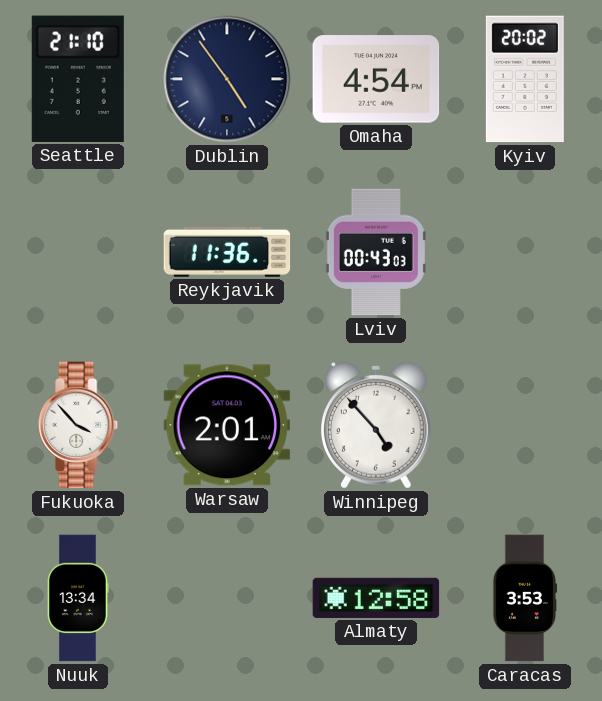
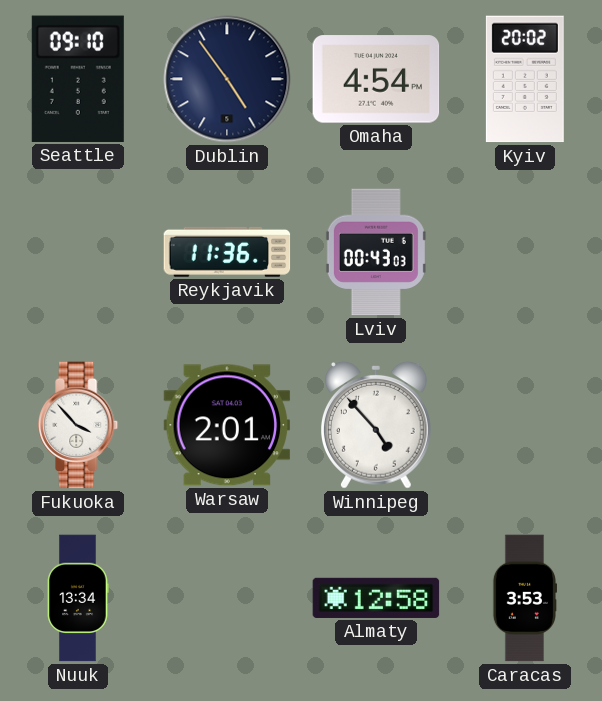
Seattle: 21:10 -> 09:10
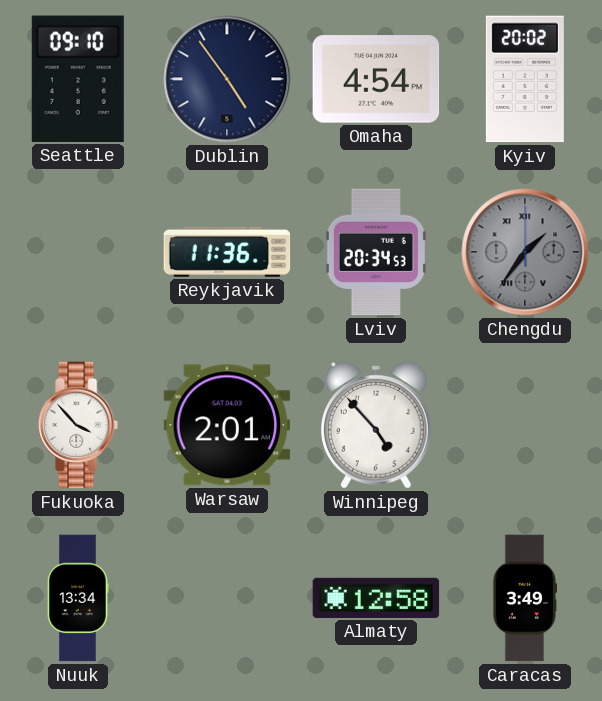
Lviv: 00:43 -> 20:34
Chengdu: none -> 1:36
Caracas: 3:53 -> 3:49
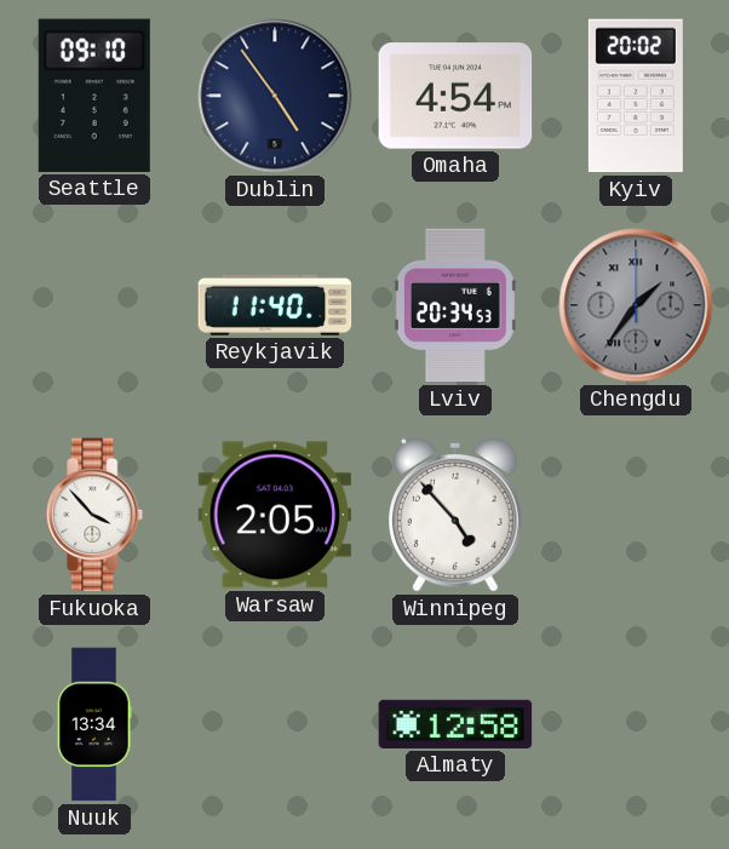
Reykjavik: 11:36 -> 11:40
Warsaw: 2:01 -> 2:05
Caracas: 3:49 -> none
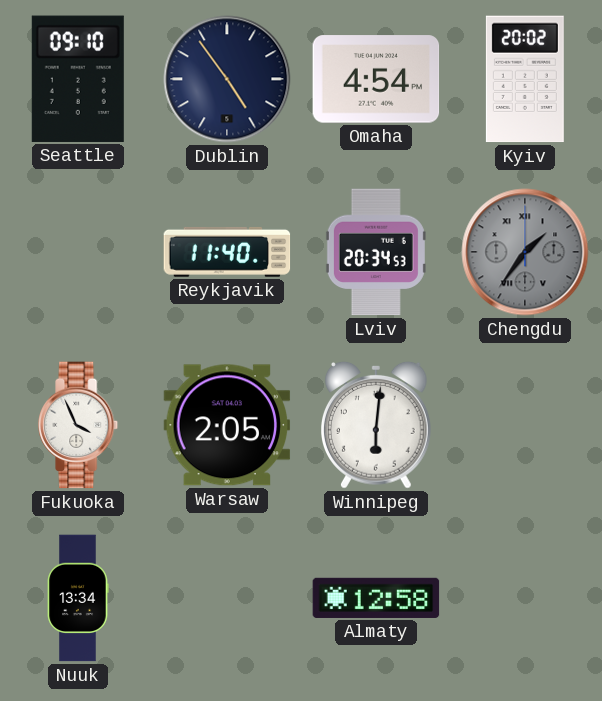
Fukuoka: 3:53 -> 3:56
Winnipeg: 4:53 -> 6:01
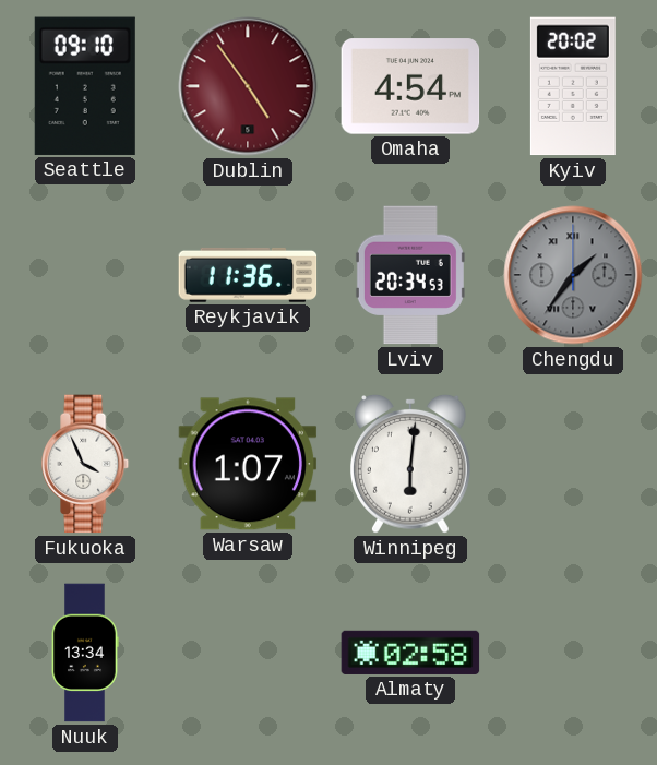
Dublin dial: navy -> burgundy
Reykjavik: 11:40 -> 11:36
Warsaw: 2:05 -> 1:07
Almaty: 12:58 -> 02:58
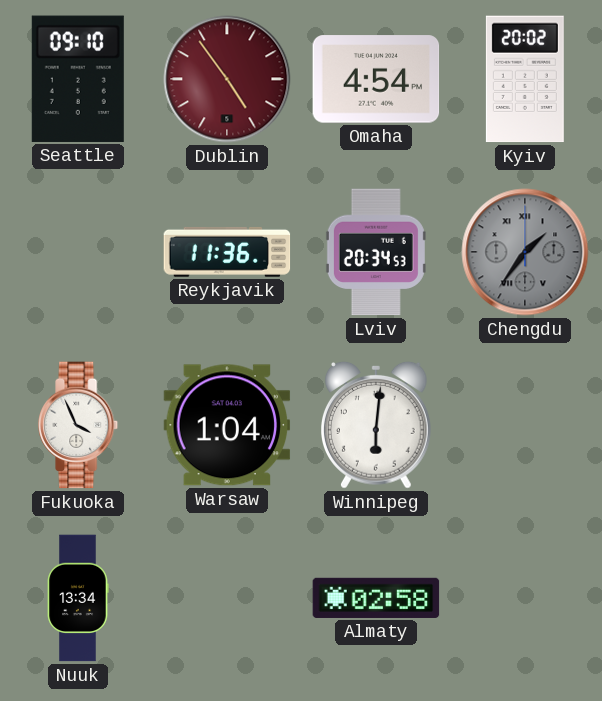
Warsaw: 1:07 -> 1:04
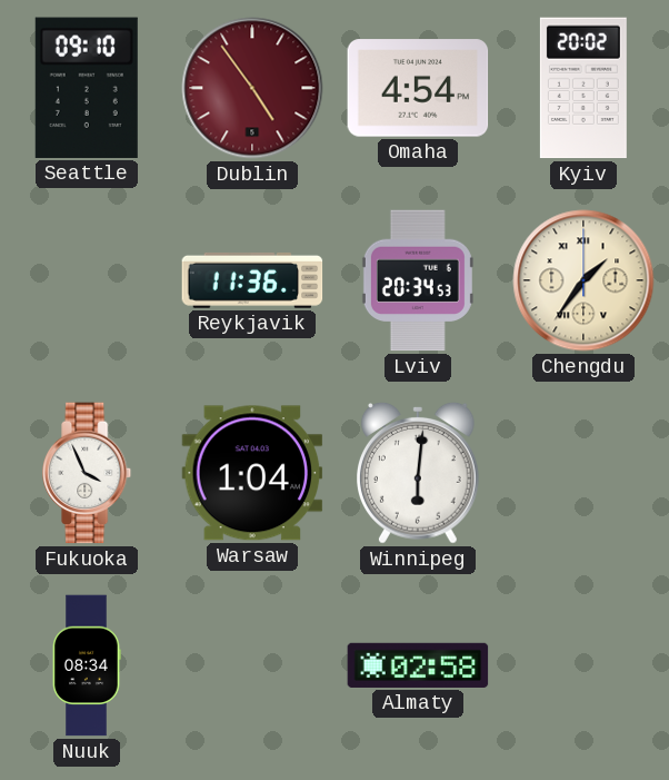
Chengdu dial: grey -> cream
Nuuk: 13:34 -> 08:34
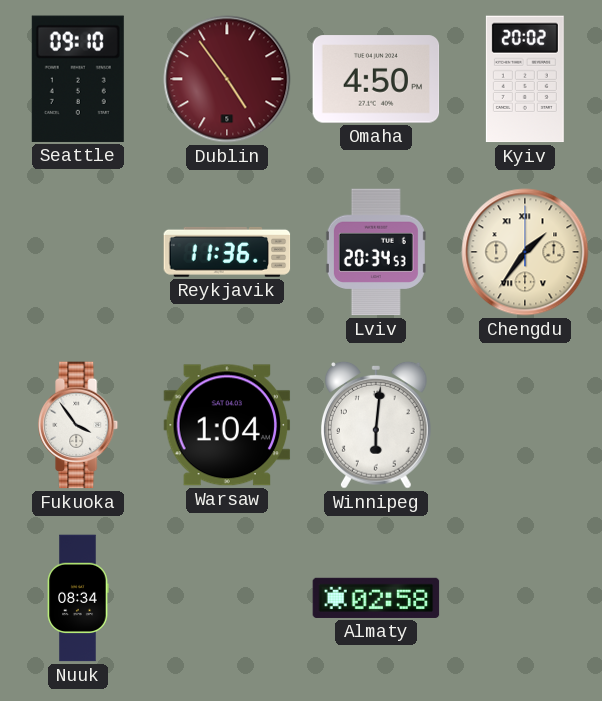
Omaha: 4:54 -> 4:50
Fukuoka: 3:56 -> 3:54
